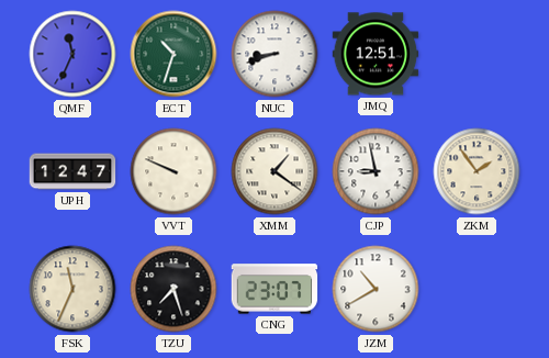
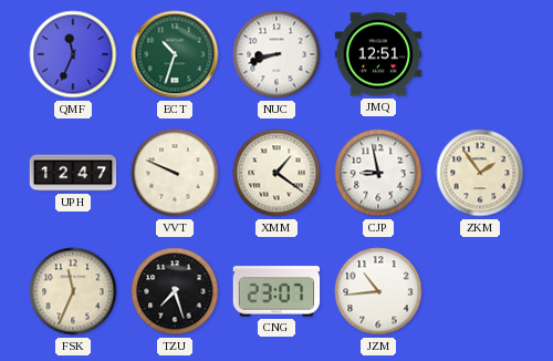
JZM: 10:40 -> 10:44
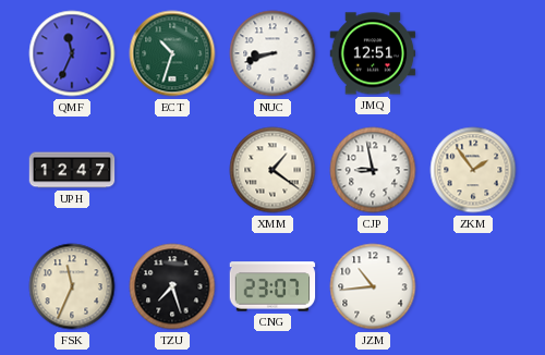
VVT: 9:49 -> none
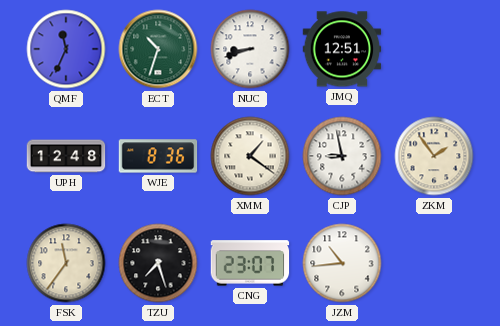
UPH: 12:47 -> 12:48
WJE: none -> 8:36
FSK: 11:34 -> 11:36
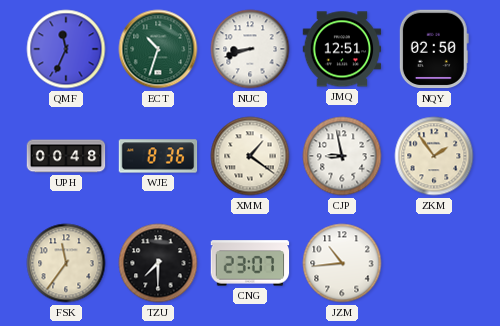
NQY: none -> 02:50
UPH: 12:48 -> 00:48
TZU: 7:27 -> 7:30
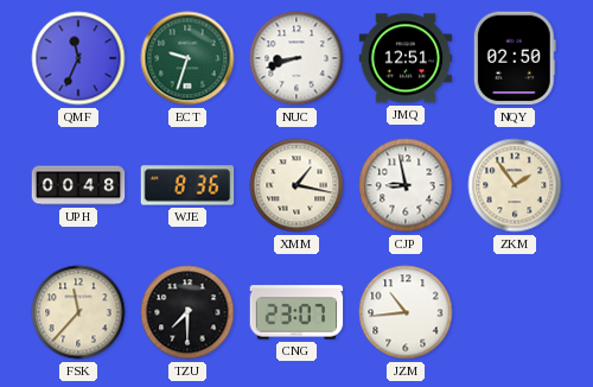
ECT: 10:33 -> 9:33
XMM: 1:21 -> 1:17
FSK: 11:36 -> 11:37
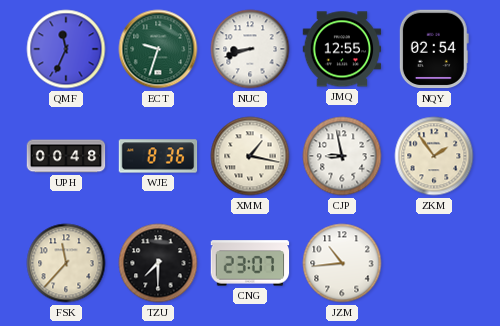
JMQ: 12:51 -> 12:55
NQY: 02:50 -> 02:54
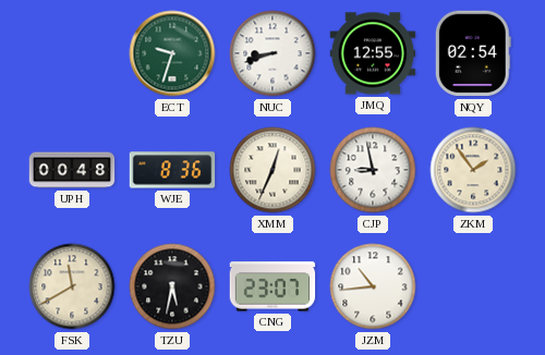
QMF: 11:34 -> none
XMM: 1:17 -> 12:34
FSK: 11:37 -> 11:40
TZU: 7:30 -> 5:32
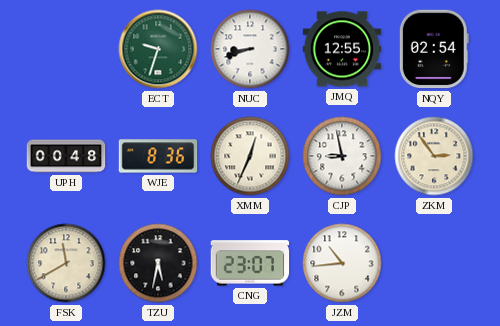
ZKM: 1:54 -> 2:54
